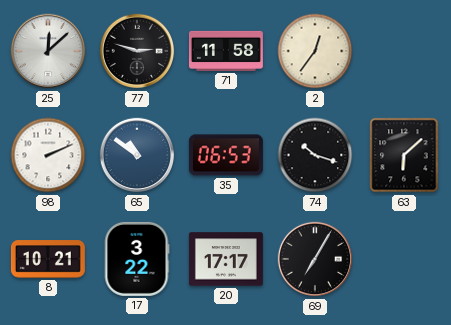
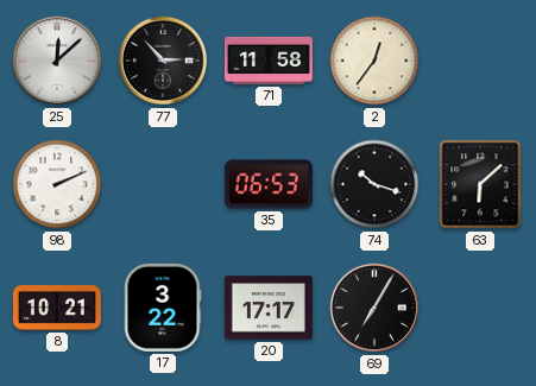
77: 2:48 -> 2:53
65: 10:51 -> none
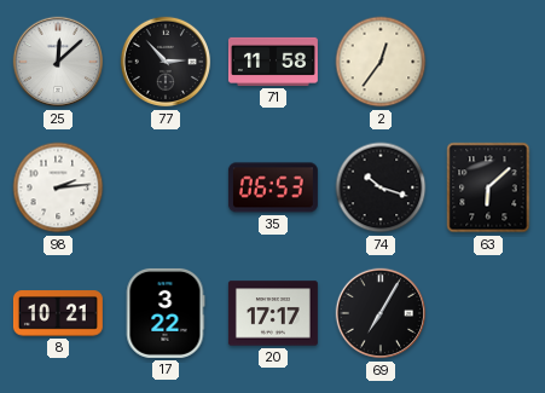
98: 2:11 -> 2:14
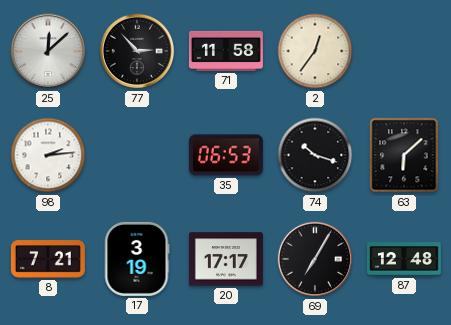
8: 10:21 -> 7:21
17: 3:22 -> 3:19
87: none -> 12:48
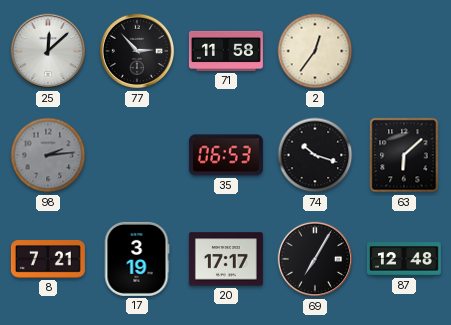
98 dial: white -> grey
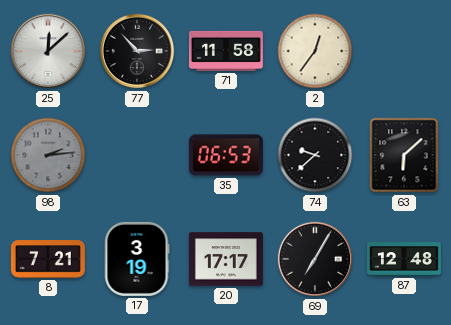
74: 10:18 -> 9:38
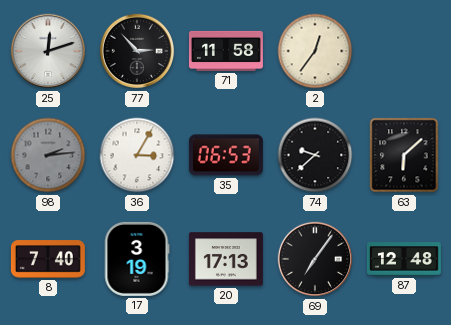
25: 12:08 -> 12:12
36: none -> 3:05
8: 7:21 -> 7:40
20: 17:17 -> 17:13
69: 7:05 -> 7:06
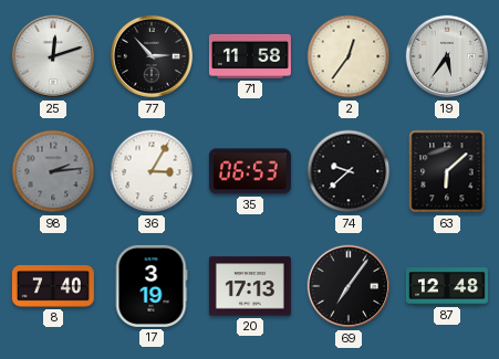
19: none -> 5:36
